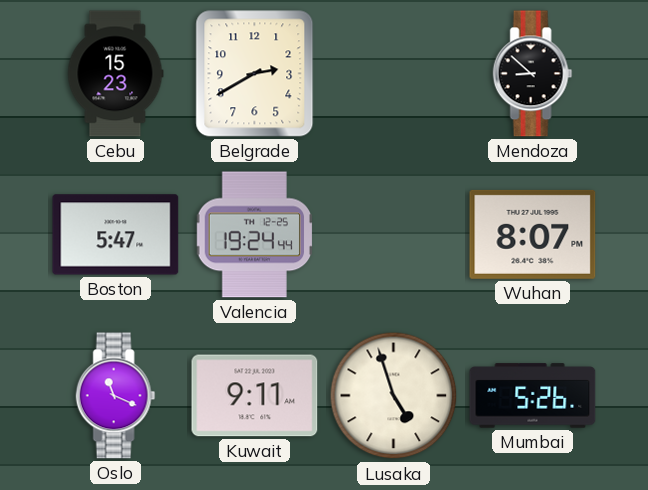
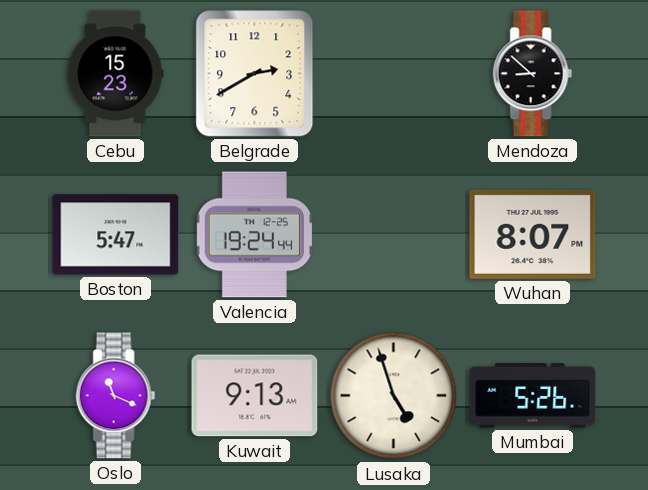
Kuwait: 9:11 -> 9:13
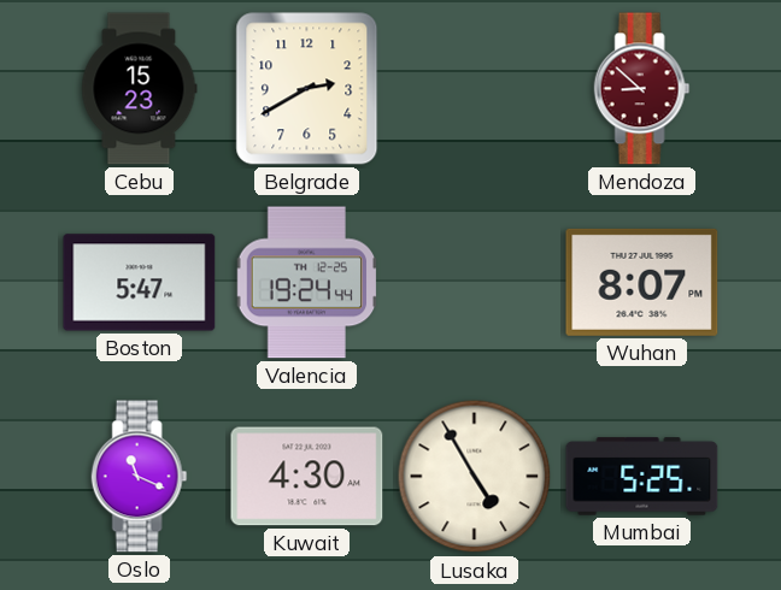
Mendoza dial: black -> burgundy
Kuwait: 9:13 -> 4:30
Lusaka: 4:57 -> 4:55
Mumbai: 5:26 -> 5:25
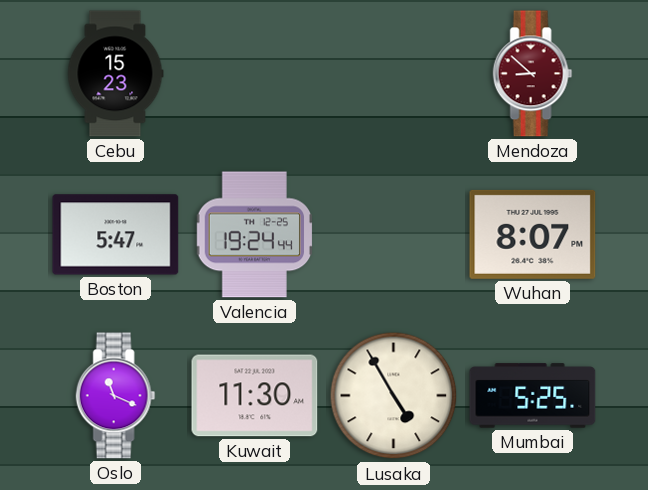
Belgrade: 2:40 -> none
Kuwait: 4:30 -> 11:30
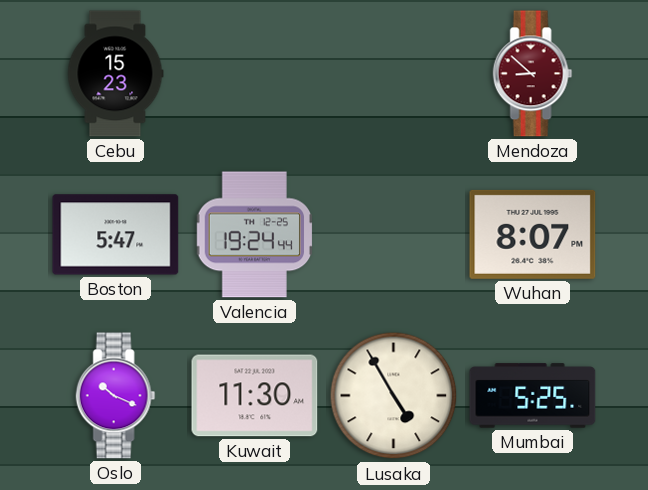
Oslo: 11:19 -> 10:19
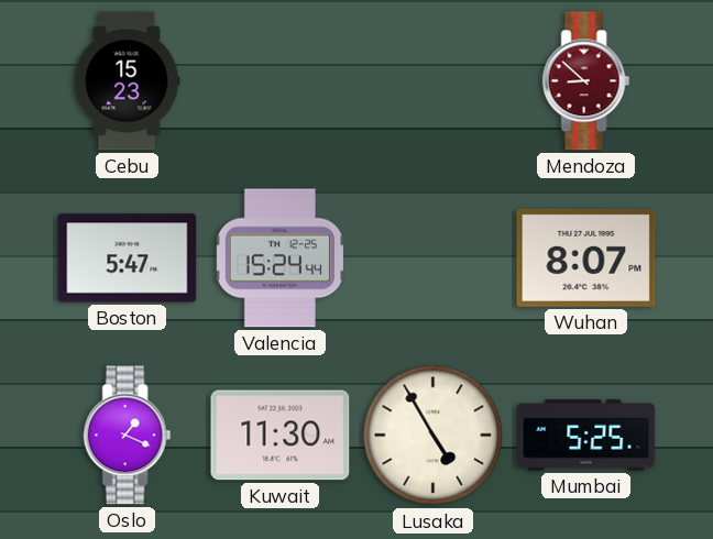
Valencia: 19:24 -> 15:24
Oslo: 10:19 -> 1:19
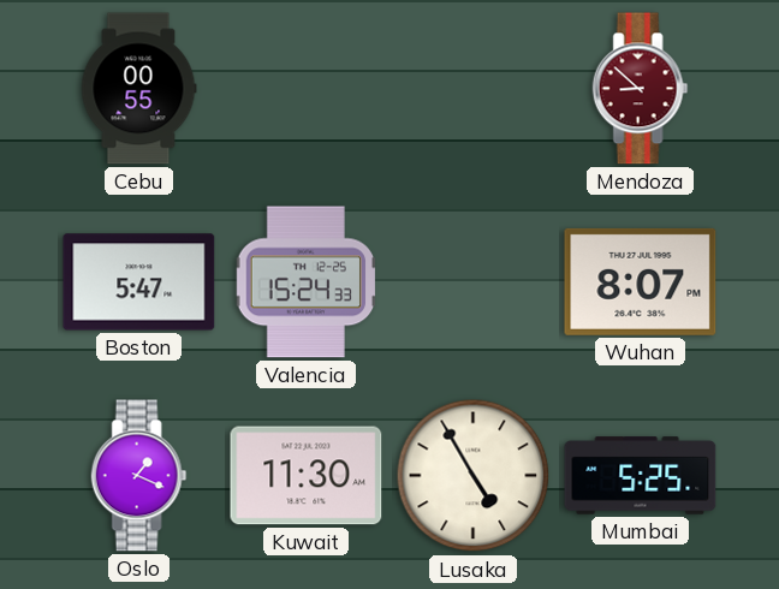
Cebu: 15:23 -> 00:55
Valencia: 15:24:44 -> 15:24:33
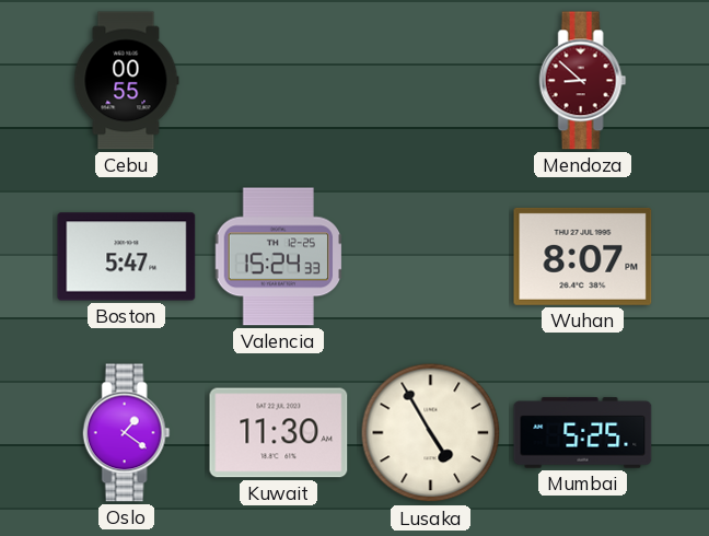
Oslo: 1:19 -> 1:21
